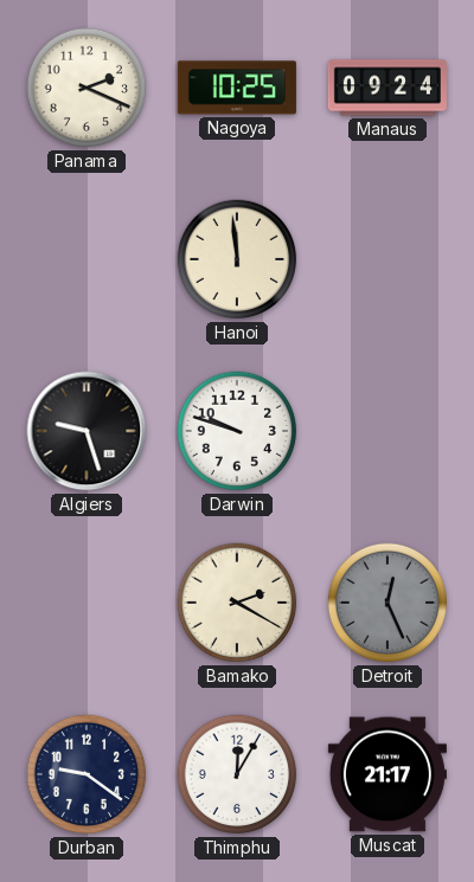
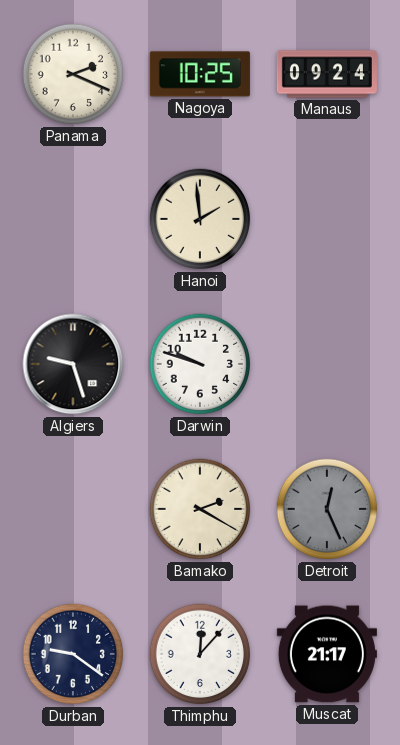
Hanoi: 11:59 -> 1:59
Thimphu: 12:05 -> 12:07
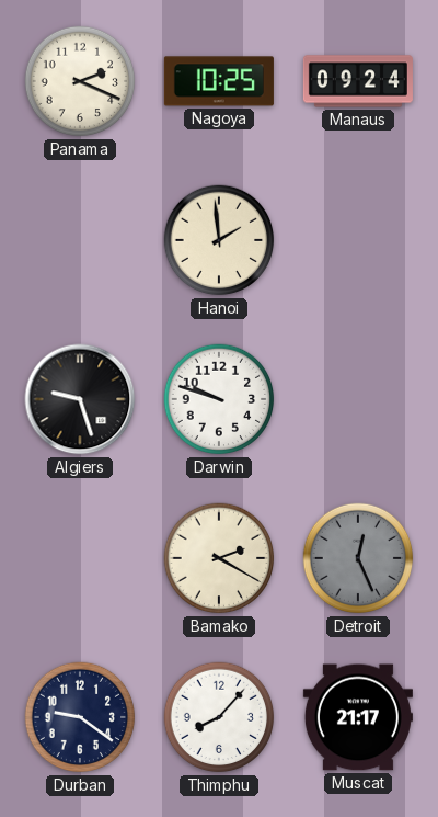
Thimphu: 12:07 -> 8:07
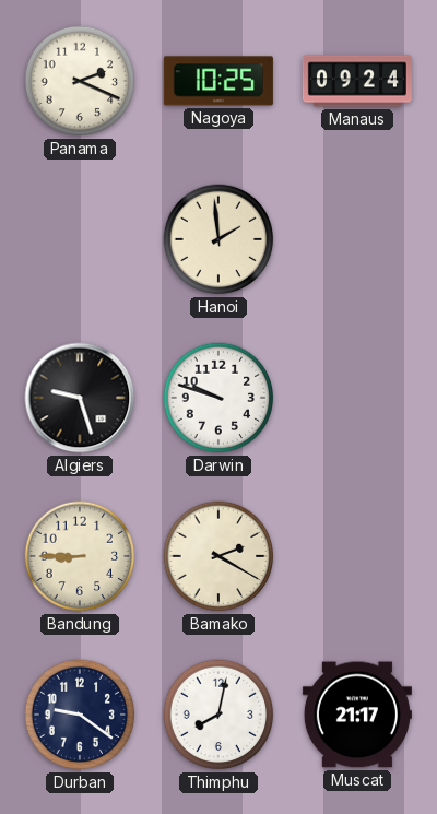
Bandung: none -> 8:45
Detroit: 12:26 -> none
Thimphu: 8:07 -> 8:02
